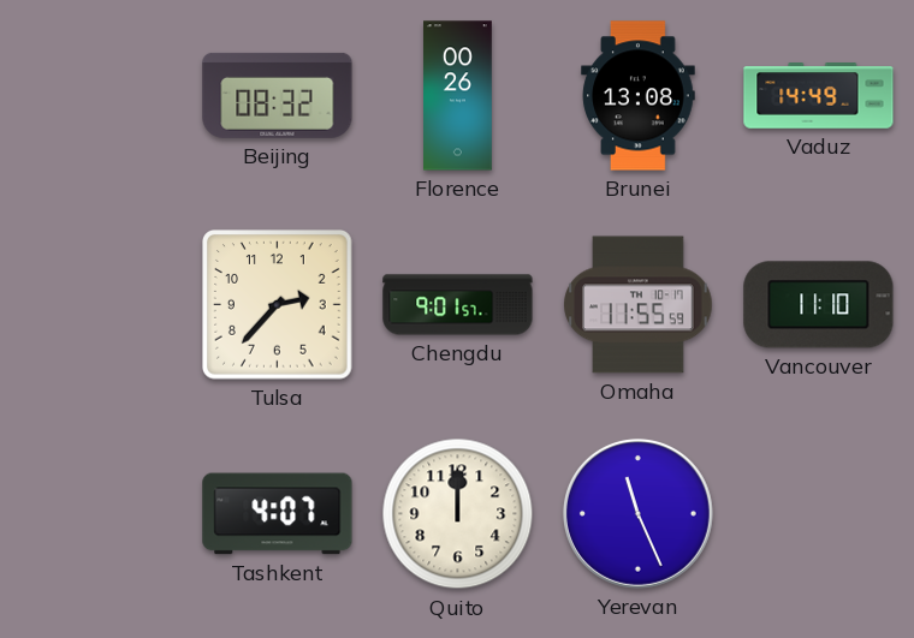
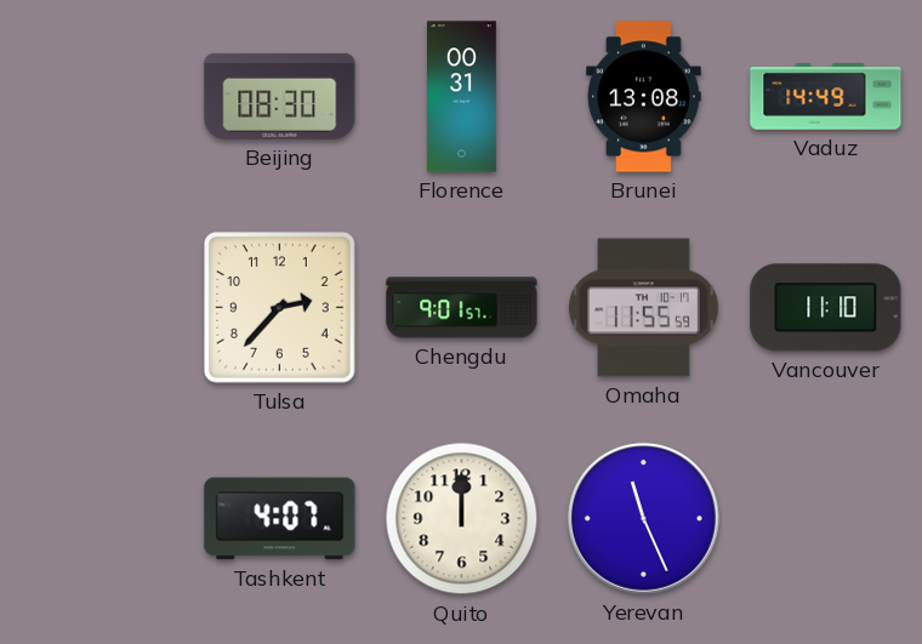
Beijing: 08:32 -> 08:30
Florence: 00:26 -> 00:31
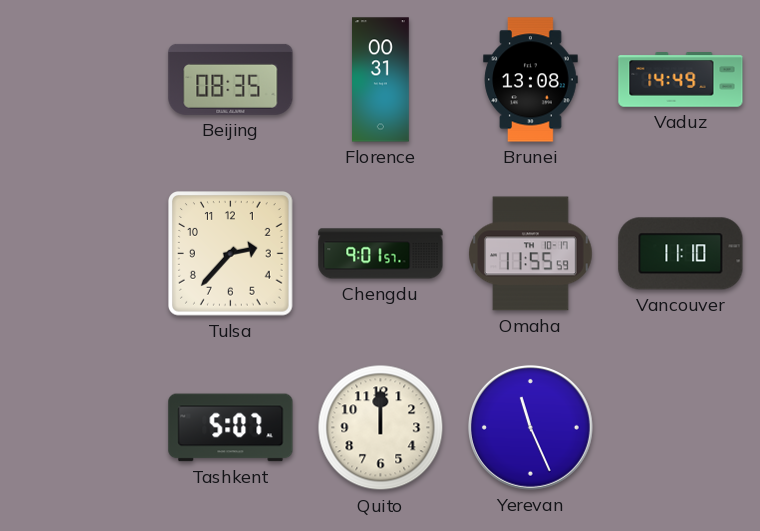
Beijing: 08:30 -> 08:35
Tashkent: 4:07 -> 5:07
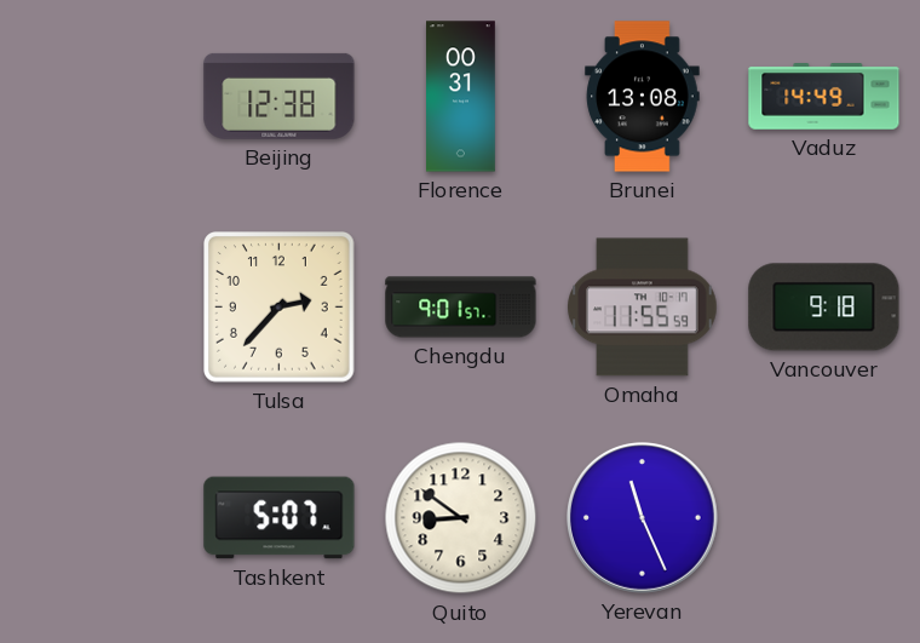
Beijing: 08:35 -> 12:38
Vancouver: 11:10 -> 9:18
Quito: 12:00 -> 8:51
